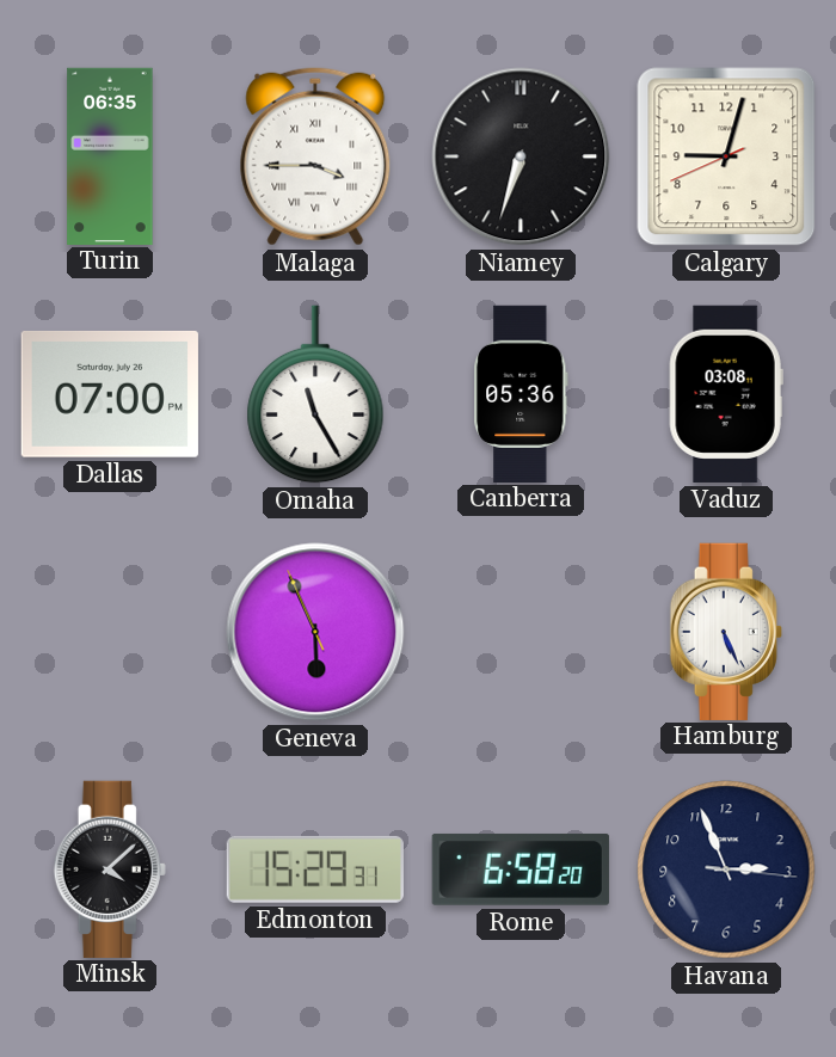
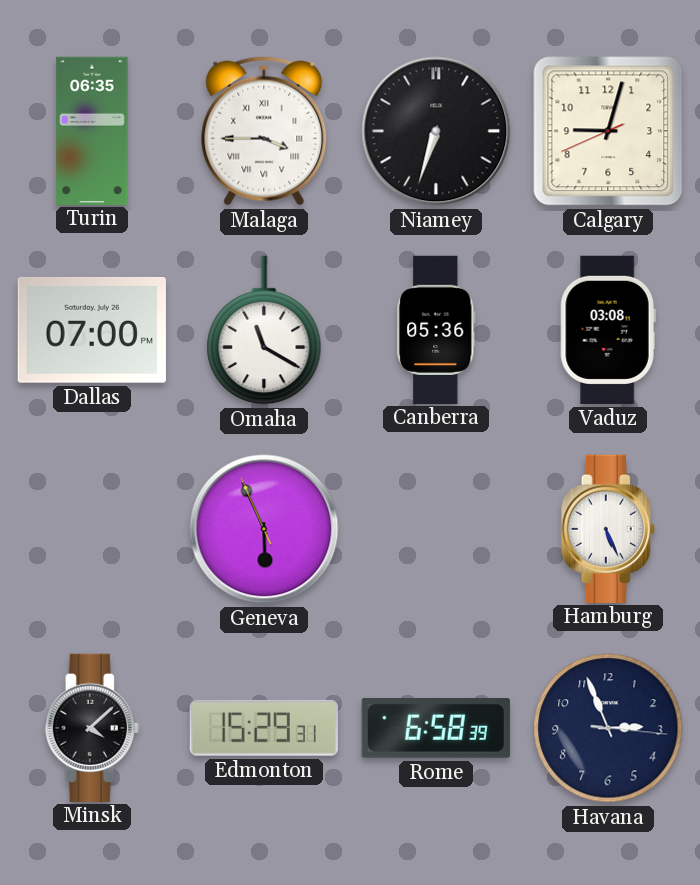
Omaha: 11:25 -> 11:20
Rome: 6:58:20 -> 6:58:39
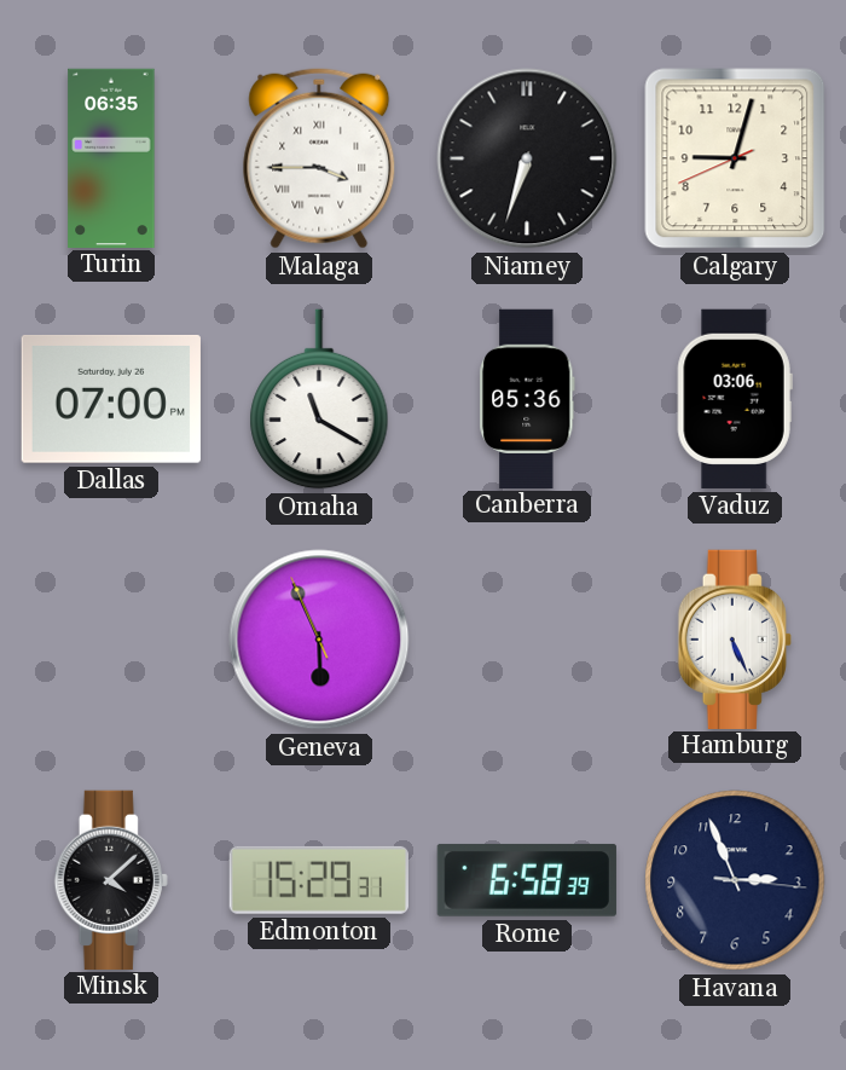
Vaduz: 03:08 -> 03:06
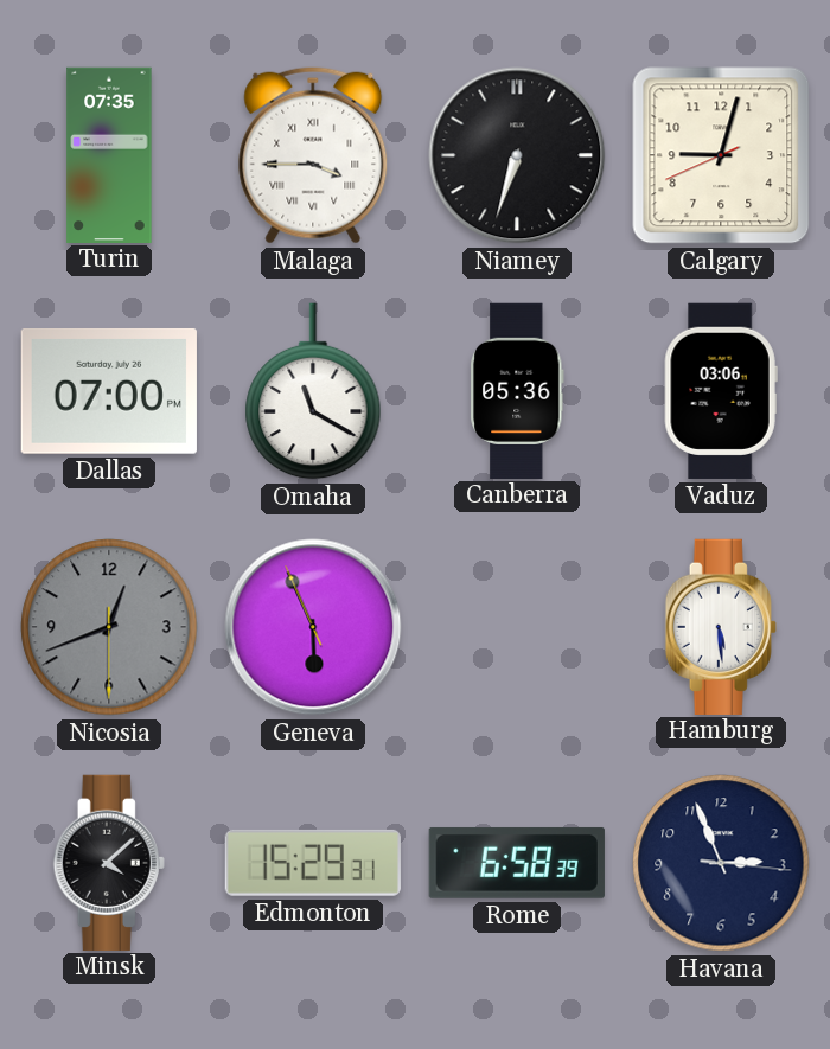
Turin: 06:35 -> 07:35
Nicosia: none -> 12:41
Hamburg: 5:26 -> 5:29
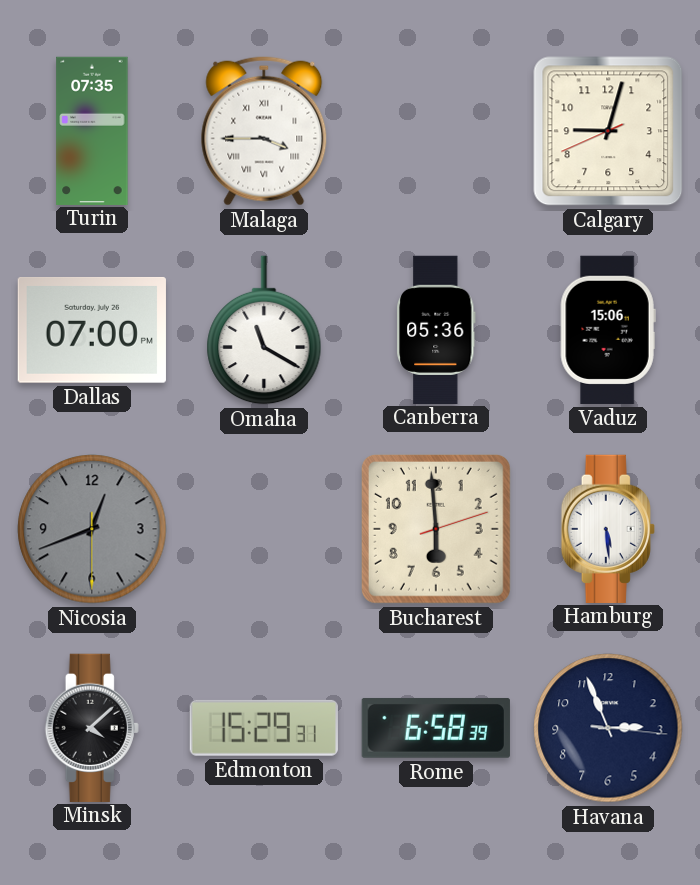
Niamey: 6:33 -> none
Vaduz: 03:06 -> 15:06
Geneva: 5:55 -> none
Bucharest: none -> 5:59
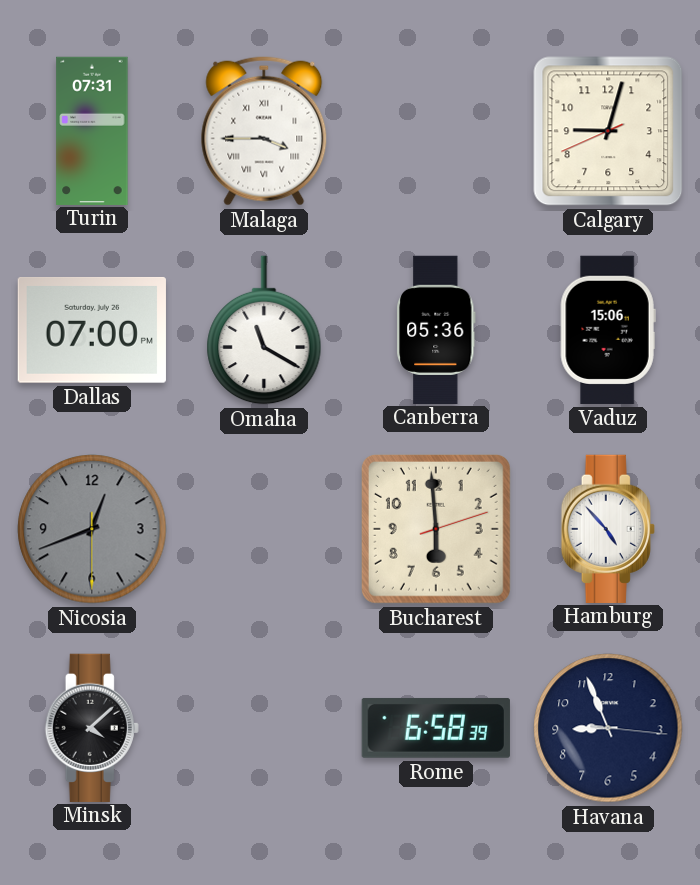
Turin: 07:35 -> 07:31
Hamburg: 5:29 -> 4:53
Edmonton: 15:29 -> none
Havana: 2:56 -> 8:56
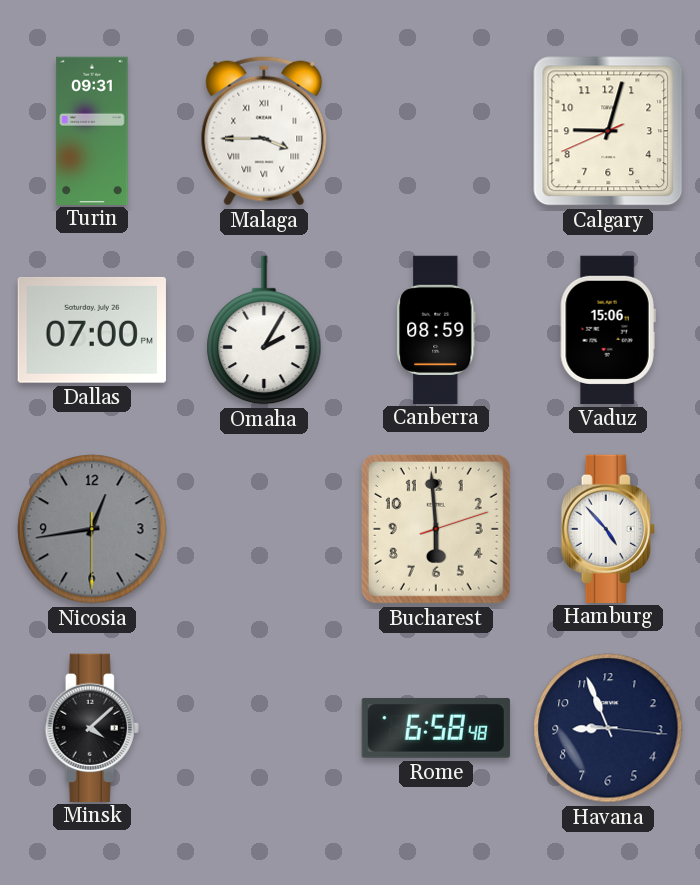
Turin: 07:31 -> 09:31
Omaha: 11:20 -> 2:05
Canberra: 05:36 -> 08:59
Nicosia: 12:41 -> 12:43
Rome: 6:58:39 -> 6:58:48
